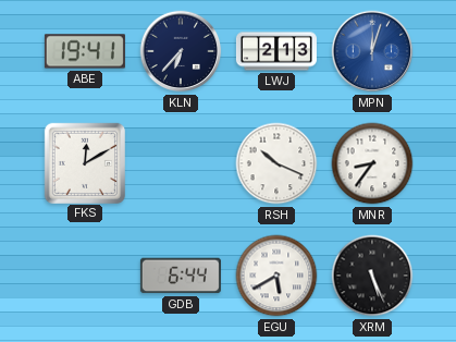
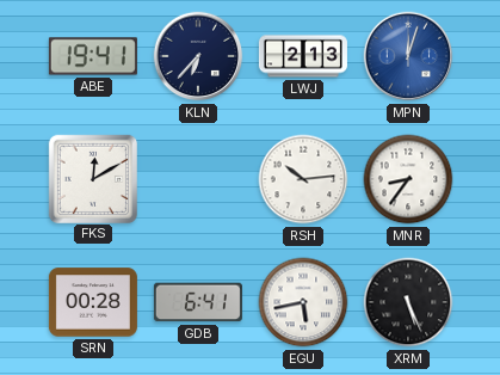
RSH: 10:19 -> 10:14
SRN: none -> 00:28
GDB: 6:44 -> 6:41
EGU: 5:40 -> 5:43
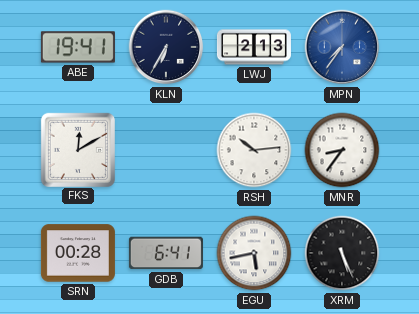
KLN: 6:37 -> 6:35
MPN: 12:03 -> 7:36
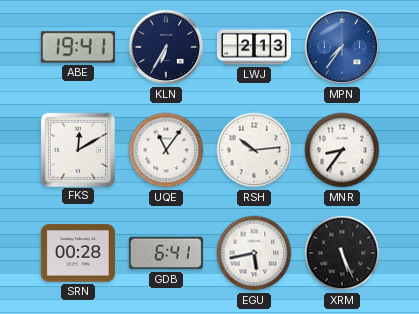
UQE: none -> 11:06
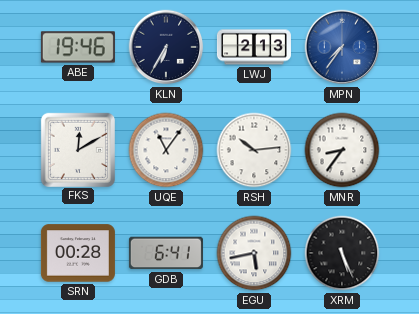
ABE: 19:41 -> 19:46
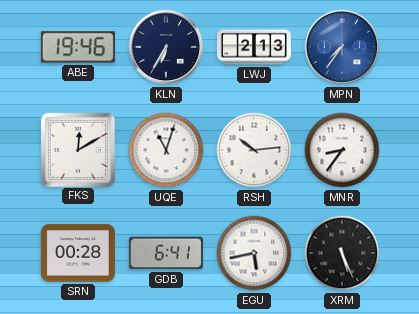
UQE: 11:06 -> 11:03
